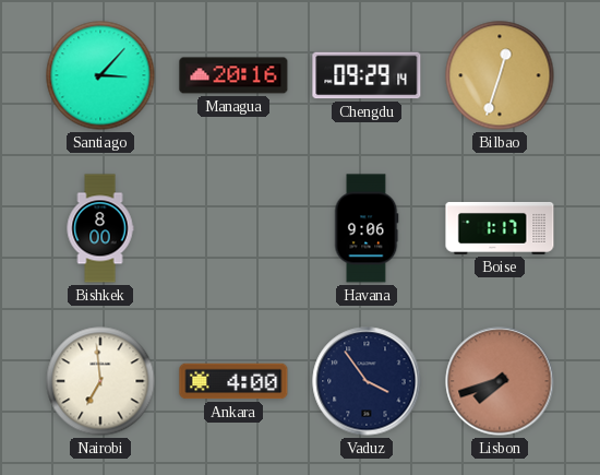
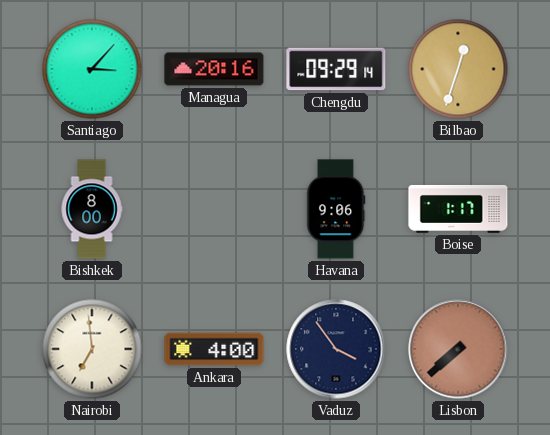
Lisbon: 7:42 -> 7:38
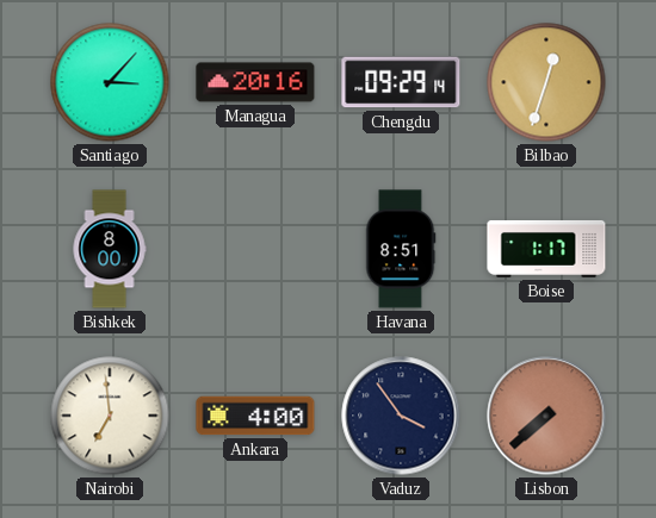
Havana: 9:06 -> 8:51
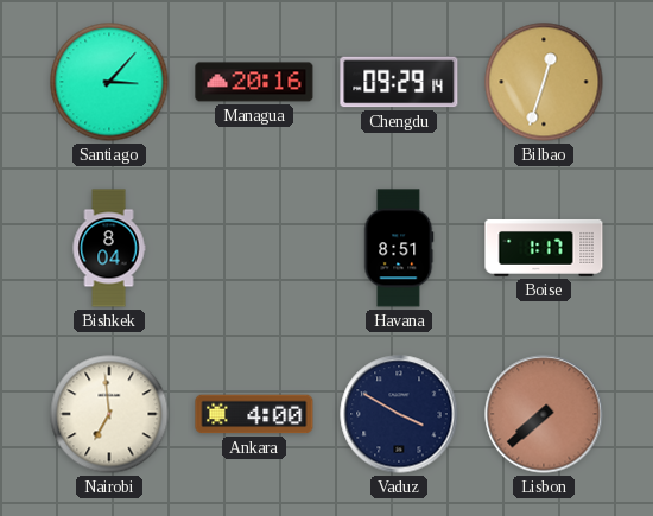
Bishkek: 8:00 -> 8:04
Vaduz: 3:54 -> 3:50
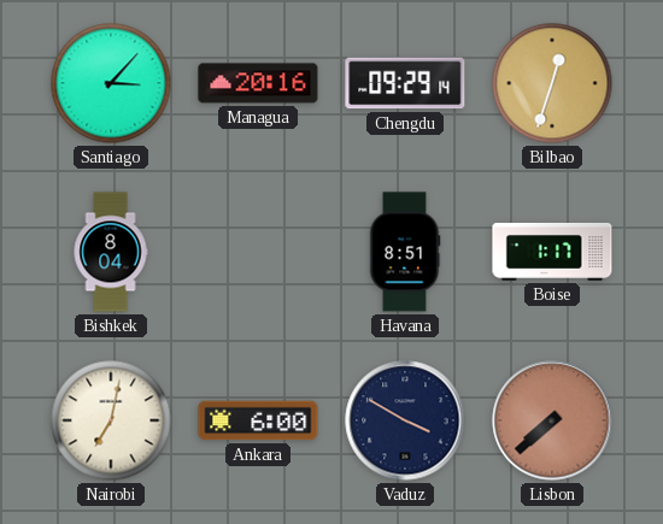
Nairobi: 6:59 -> 7:02
Ankara: 4:00 -> 6:00
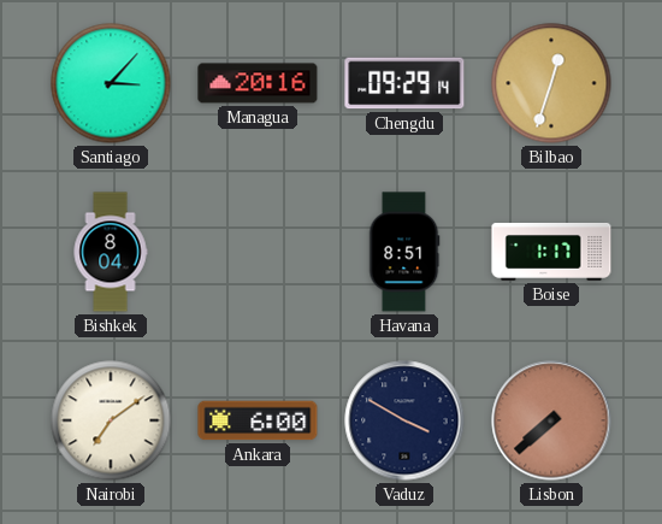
Nairobi: 7:02 -> 7:09
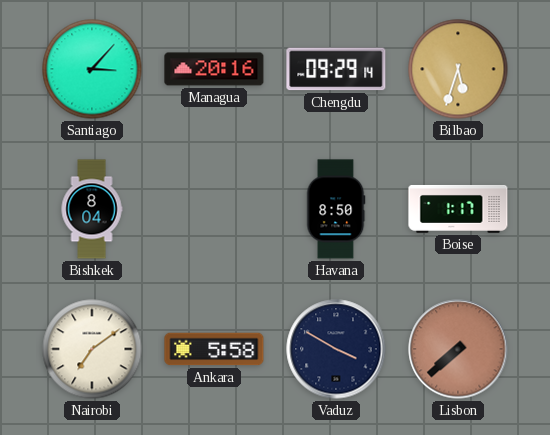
Bilbao: 12:33 -> 5:33
Havana: 8:51 -> 8:50
Ankara: 6:00 -> 5:58
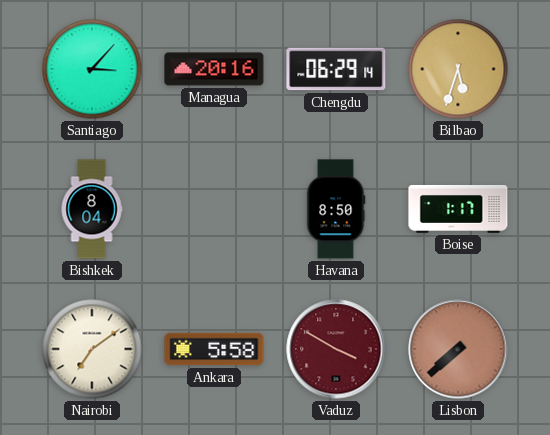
Chengdu: 09:29 -> 06:29
Vaduz dial: navy -> burgundy
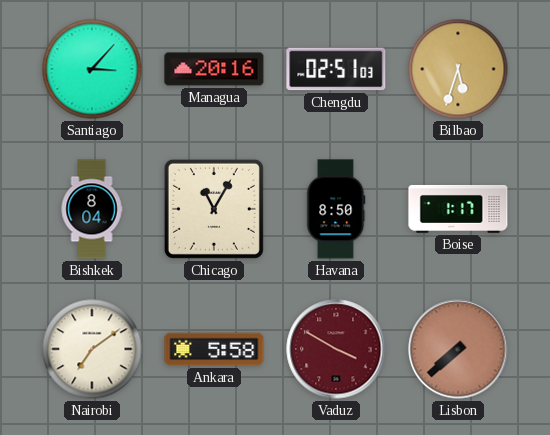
Chengdu: 06:29 -> 02:51
Chicago: none -> 11:05
